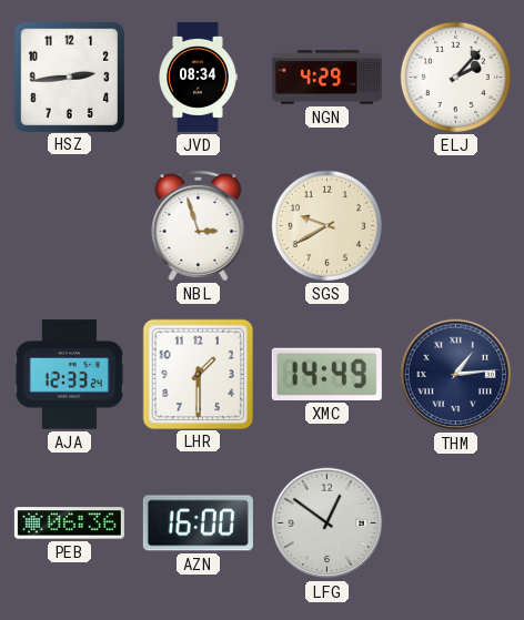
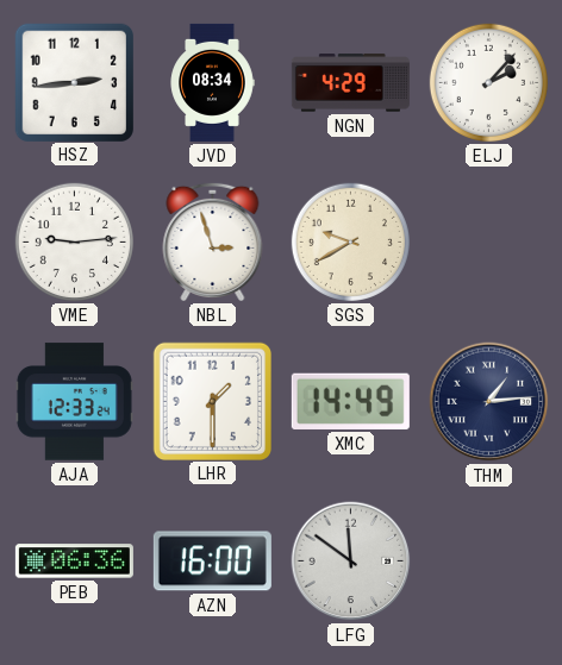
VME: none -> 9:14
LFG: 12:51 -> 11:51
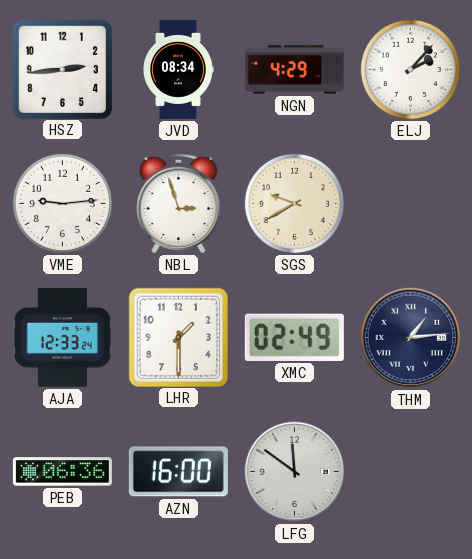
XMC: 14:49 -> 02:49
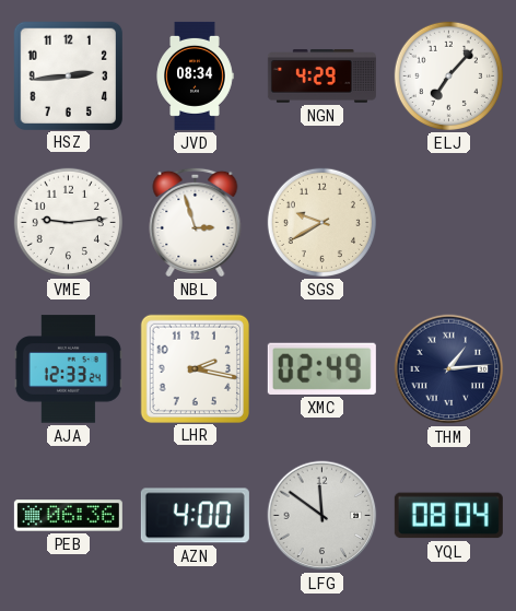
ELJ: 2:07 -> 7:07
LHR: 1:30 -> 2:17
AZN: 16:00 -> 4:00
YQL: none -> 08:04
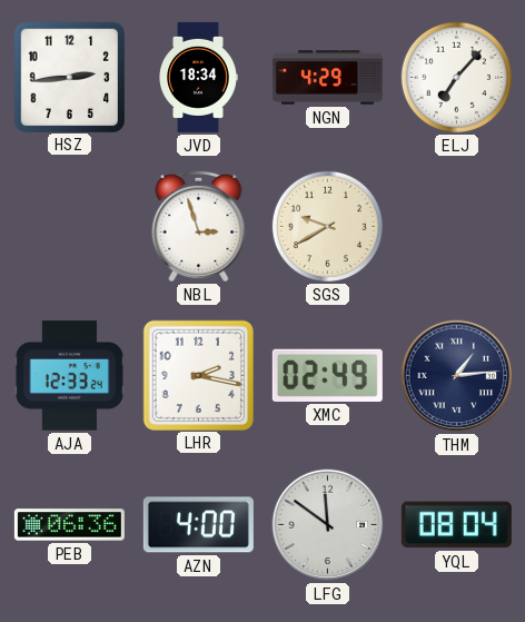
JVD: 08:34 -> 18:34
VME: 9:14 -> none
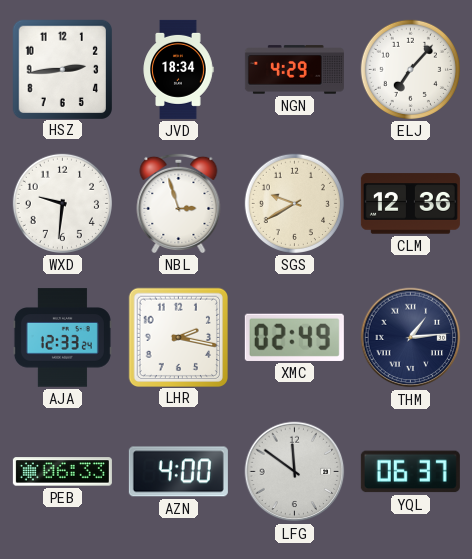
WXD: none -> 9:31
CLM: none -> 12:36
PEB: 06:36 -> 06:33
YQL: 08:04 -> 06:37
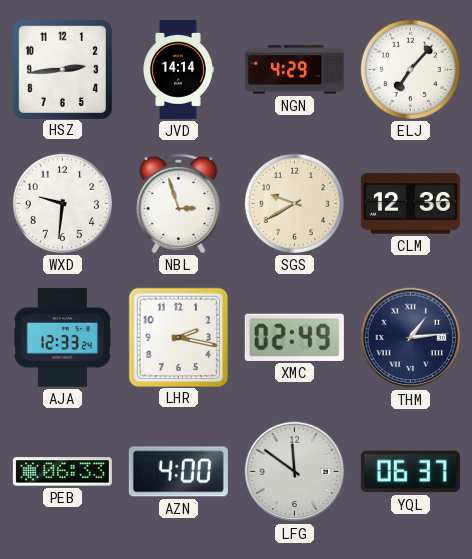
JVD: 18:34 -> 14:14
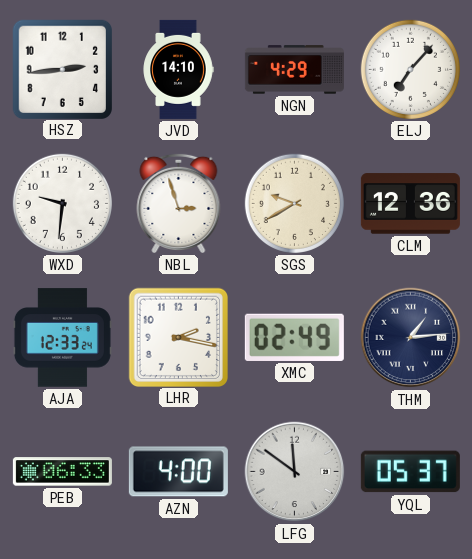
JVD: 14:14 -> 14:10
YQL: 06:37 -> 05:37
